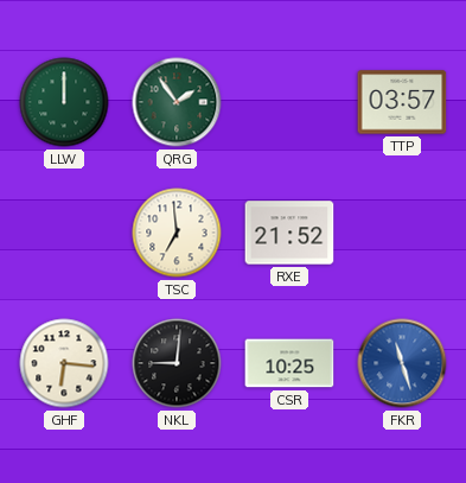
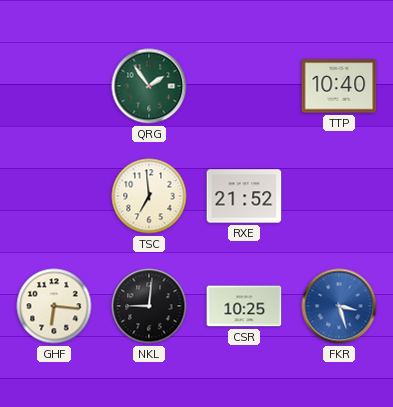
LLW: 12:00 -> none
TTP: 03:57 -> 10:40
FKR: 11:27 -> 3:27
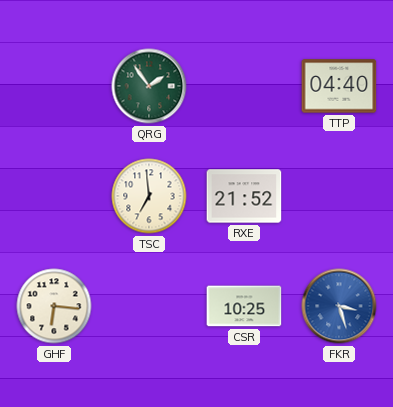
TTP: 10:40 -> 04:40
NKL: 9:01 -> none
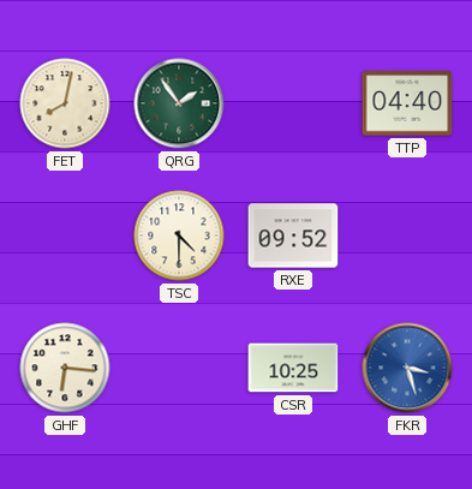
FET: none -> 8:02
TSC: 6:59 -> 4:30
RXE: 21:52 -> 09:52
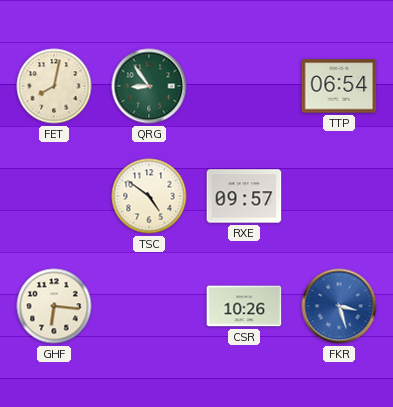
QRG: 1:54 -> 8:54
TTP: 04:40 -> 06:54
TSC: 4:30 -> 4:51
RXE: 09:52 -> 09:57
CSR: 10:25 -> 10:26
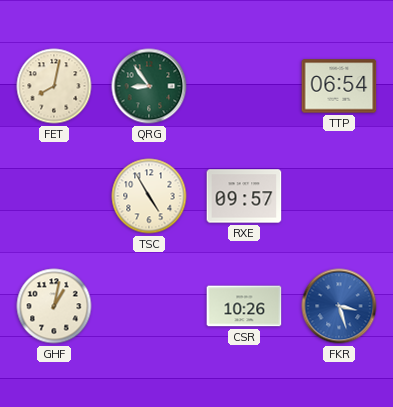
TSC: 4:51 -> 4:55
GHF: 6:16 -> 1:02
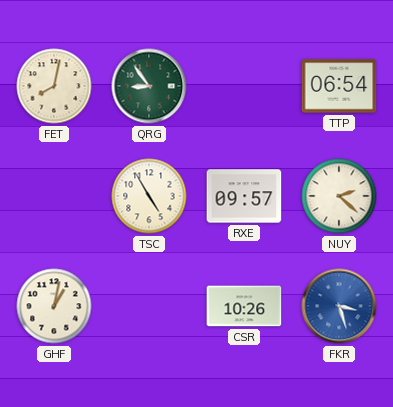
NUY: none -> 2:22
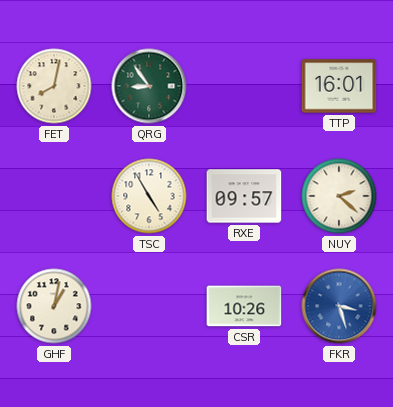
TTP: 06:54 -> 16:01
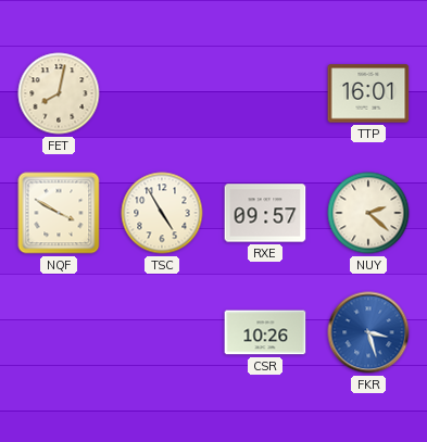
QRG: 8:54 -> none
NQF: none -> 3:50
GHF: 1:02 -> none
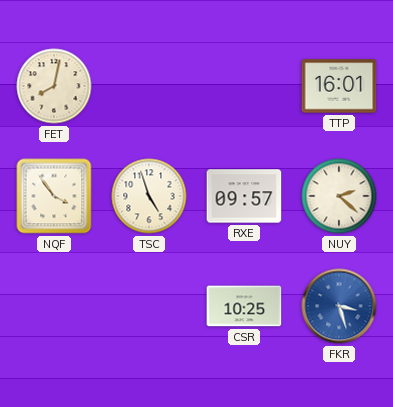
NQF: 3:50 -> 3:54
TSC: 4:55 -> 4:57
CSR: 10:26 -> 10:25
